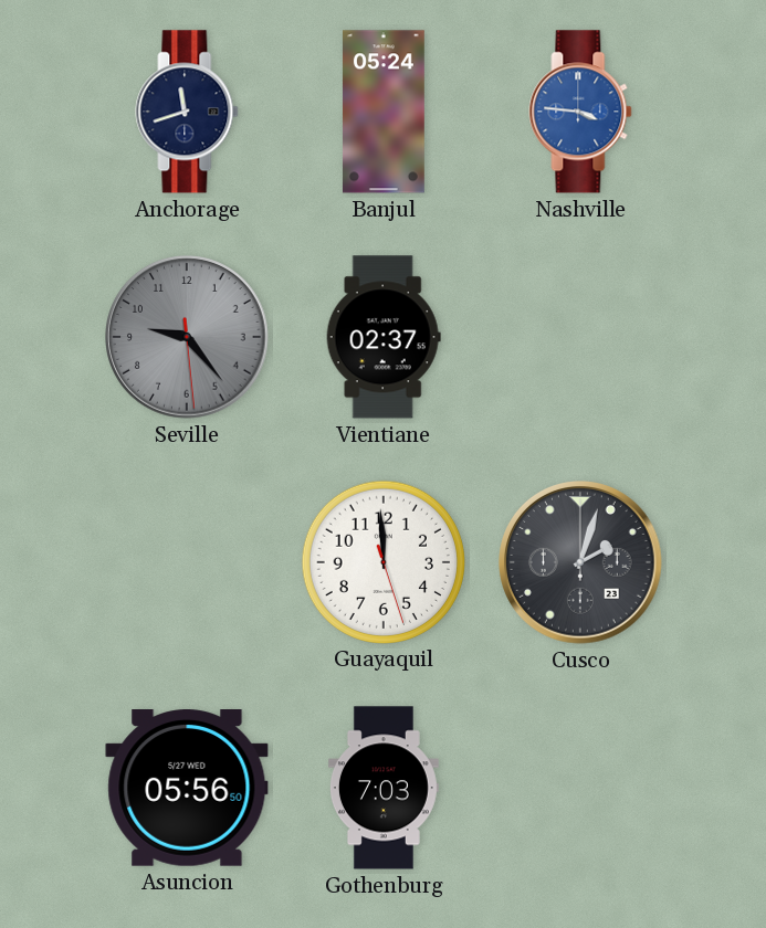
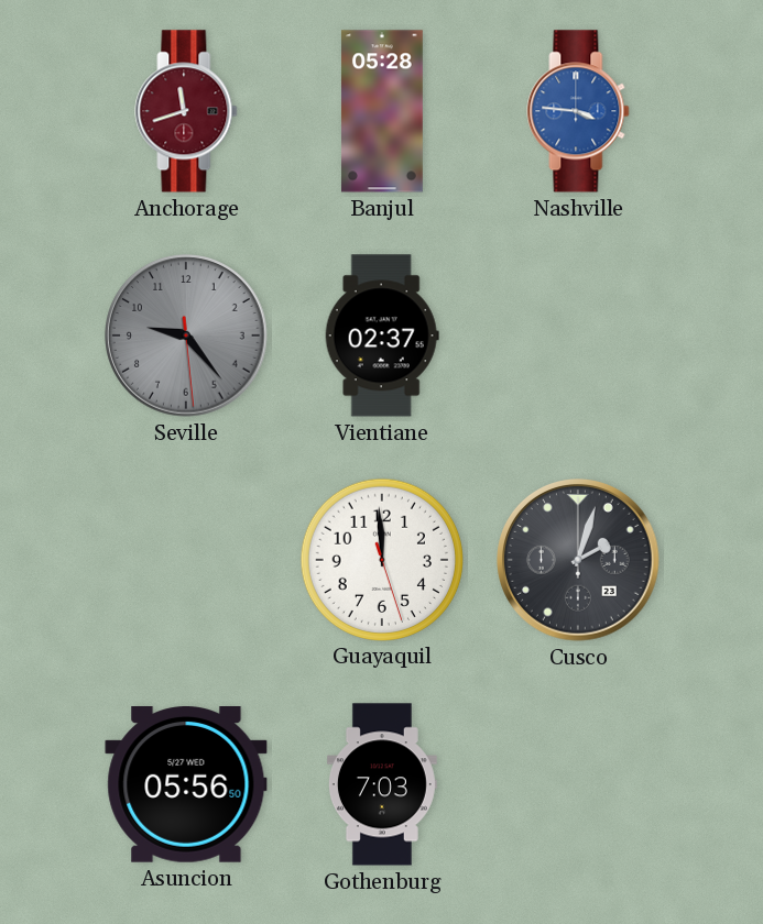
Anchorage dial: navy -> burgundy
Banjul: 05:24 -> 05:28
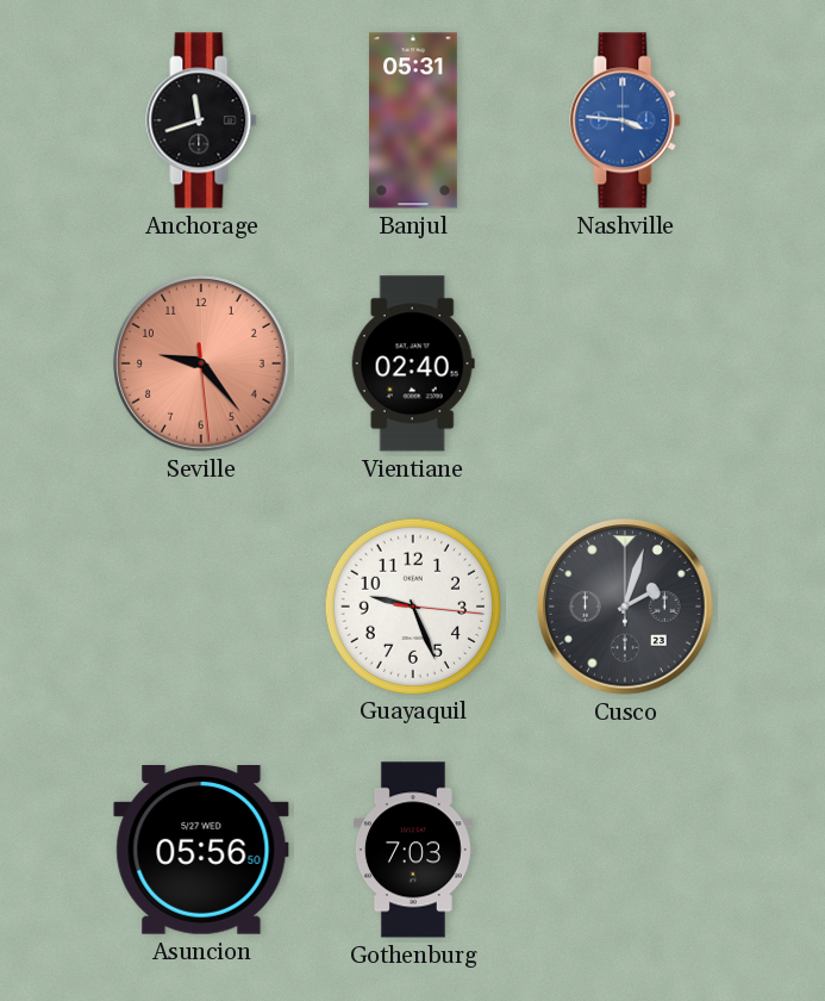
Anchorage dial: burgundy -> black
Banjul: 05:28 -> 05:31
Seville dial: grey -> salmon
Vientiane: 02:37 -> 02:40
Guayaquil: 11:59 -> 9:26
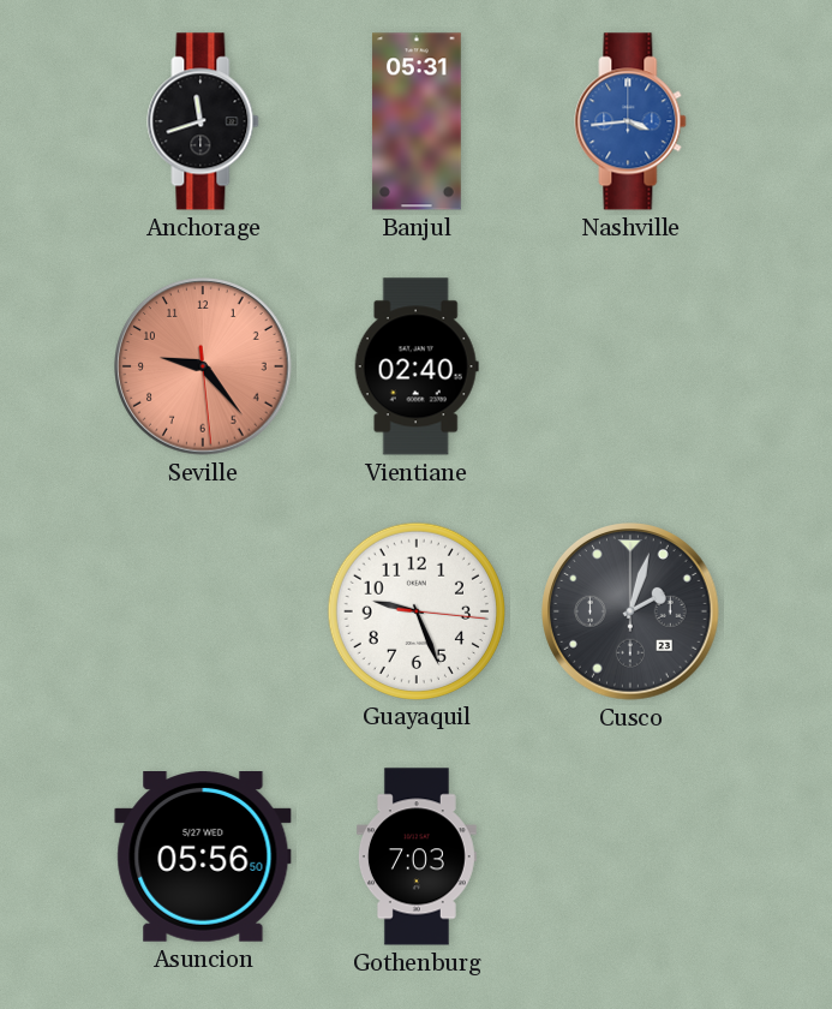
Nashville: 3:46 -> 3:44
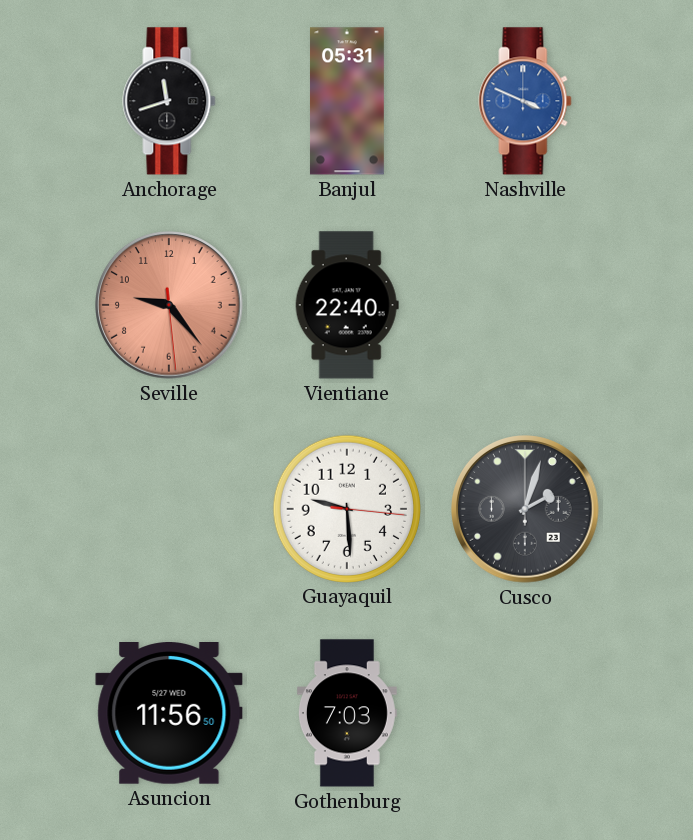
Nashville: 3:44 -> 3:49
Vientiane: 02:40 -> 22:40
Guayaquil: 9:26 -> 9:29
Asuncion: 05:56 -> 11:56
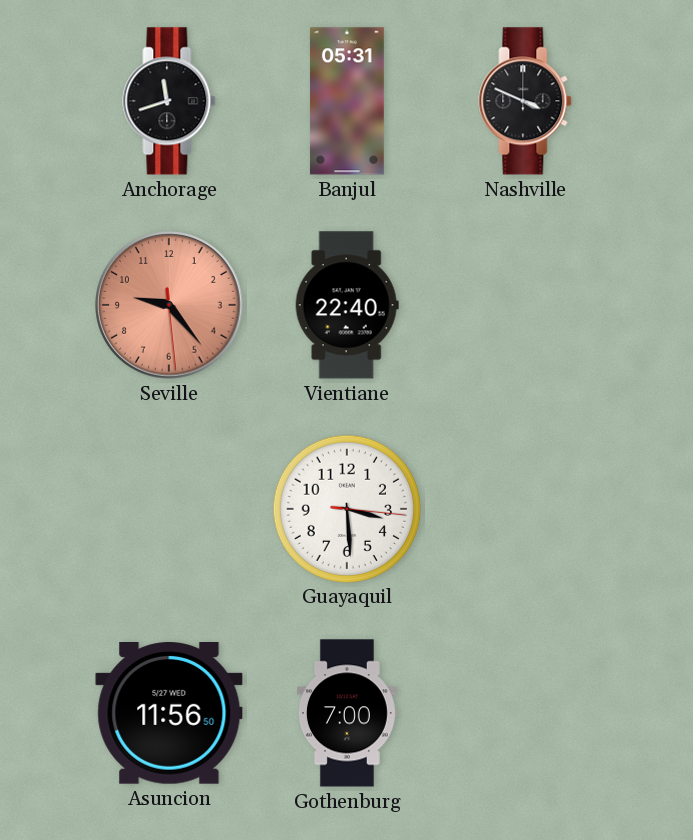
Nashville dial: blue -> black
Guayaquil: 9:29 -> 3:29
Cusco: 2:03 -> none
Gothenburg: 7:03 -> 7:00
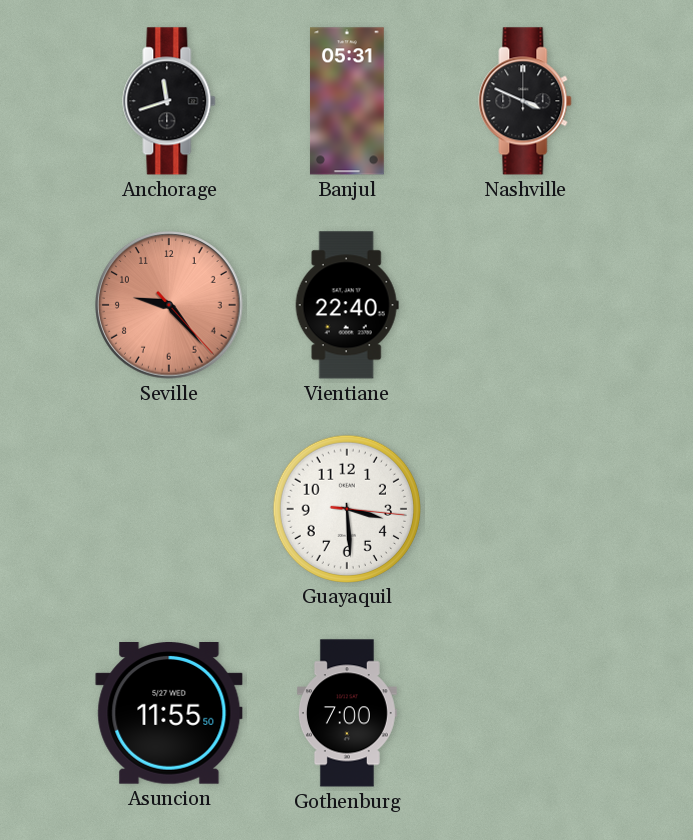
Seville: 9:23:29 -> 9:23:23
Asuncion: 11:56 -> 11:55
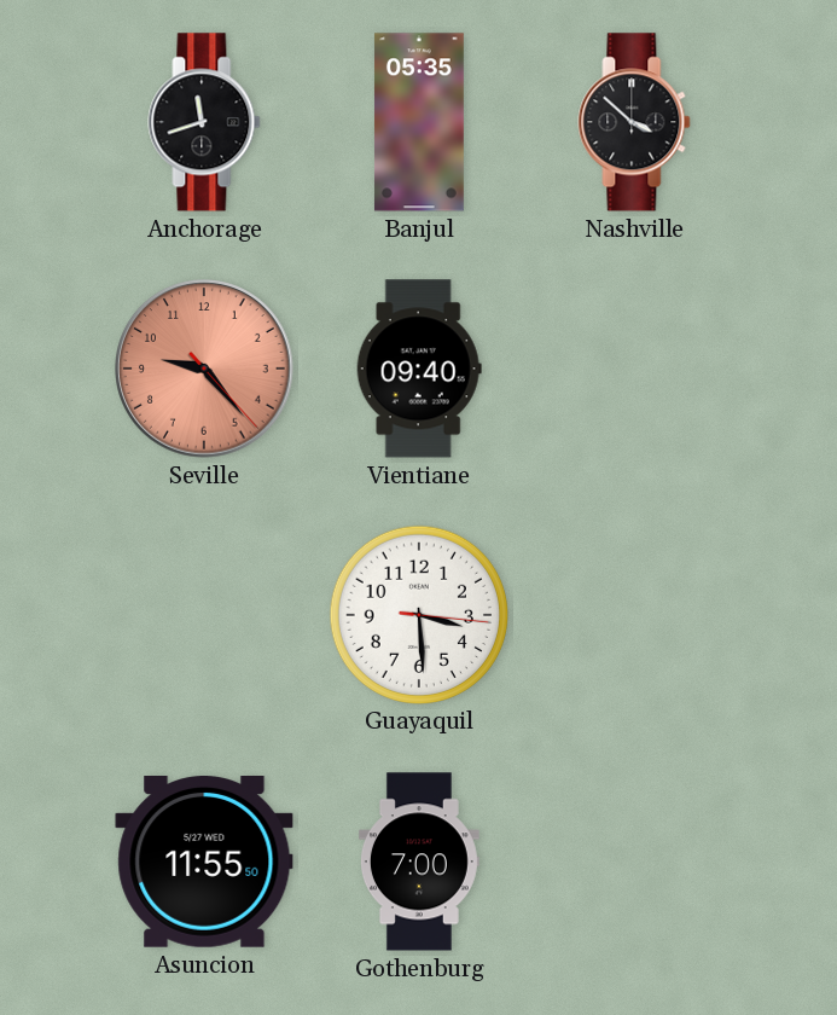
Banjul: 05:31 -> 05:35
Nashville: 3:49 -> 3:52
Vientiane: 22:40 -> 09:40
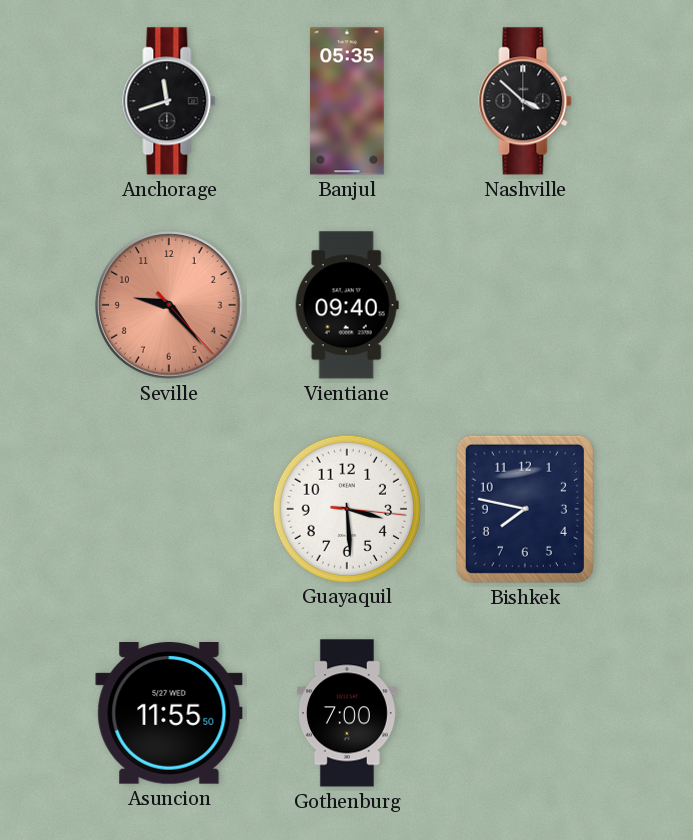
Bishkek: none -> 7:47
